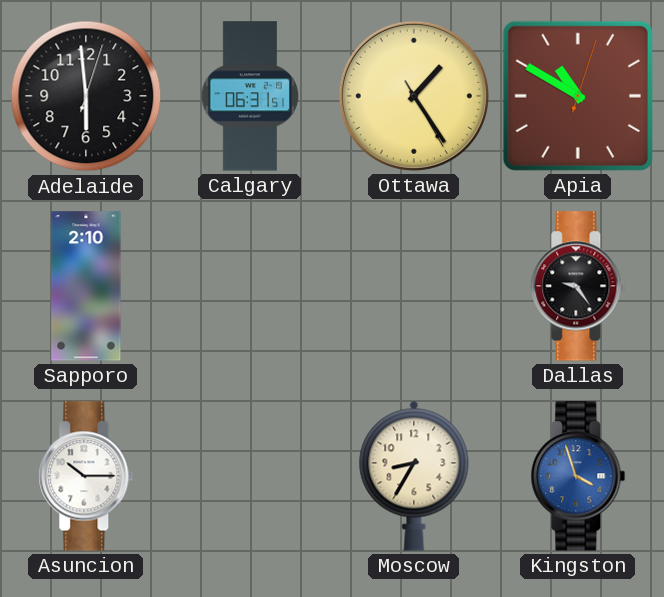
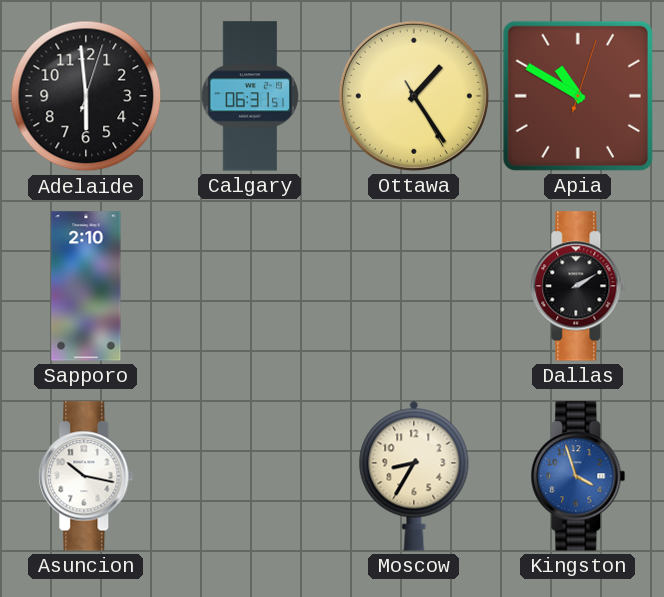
Dallas: 9:24 -> 2:10
Asuncion: 10:15 -> 10:17
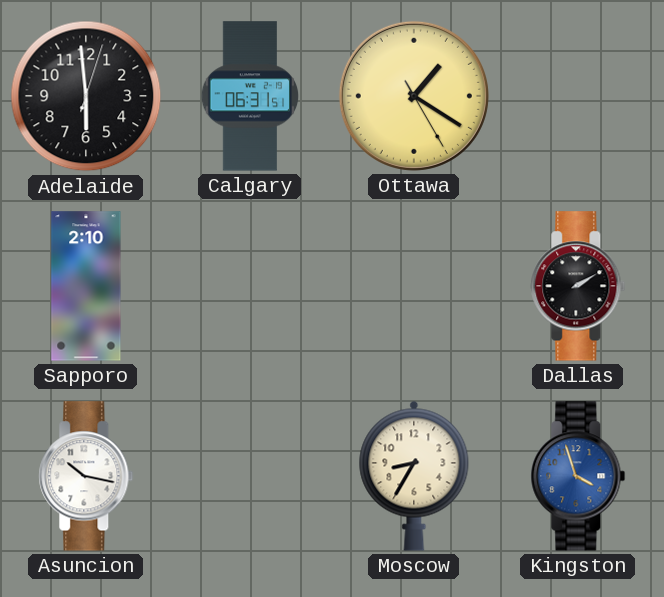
Ottawa: 1:24 -> 1:20
Apia: 10:50 -> none
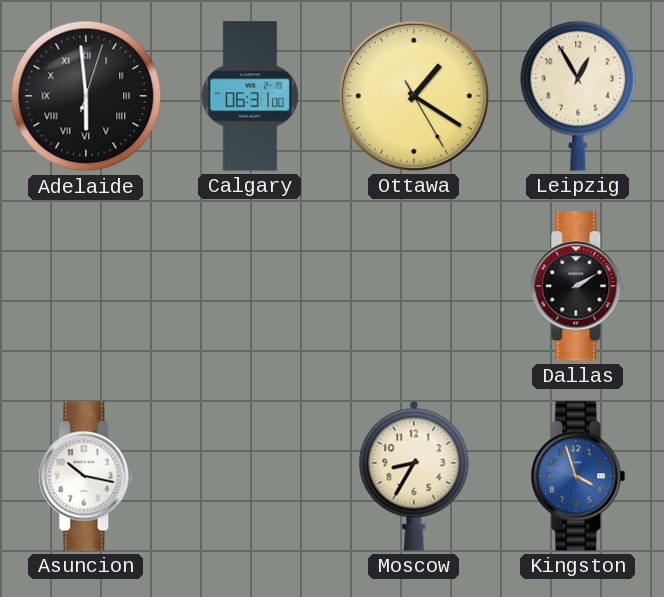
Adelaide numerals: Arabic -> Roman
Calgary: 06:31:51 -> 06:31:00
Leipzig: none -> 12:55
Sapporo: 2:10 -> none
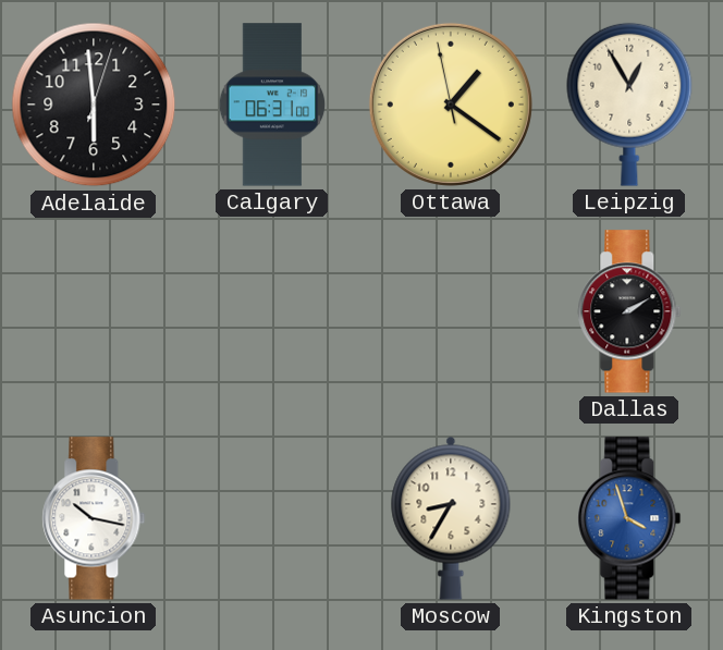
Adelaide numerals: Roman -> Arabic
Ottawa: 1:20:25 -> 1:20:58
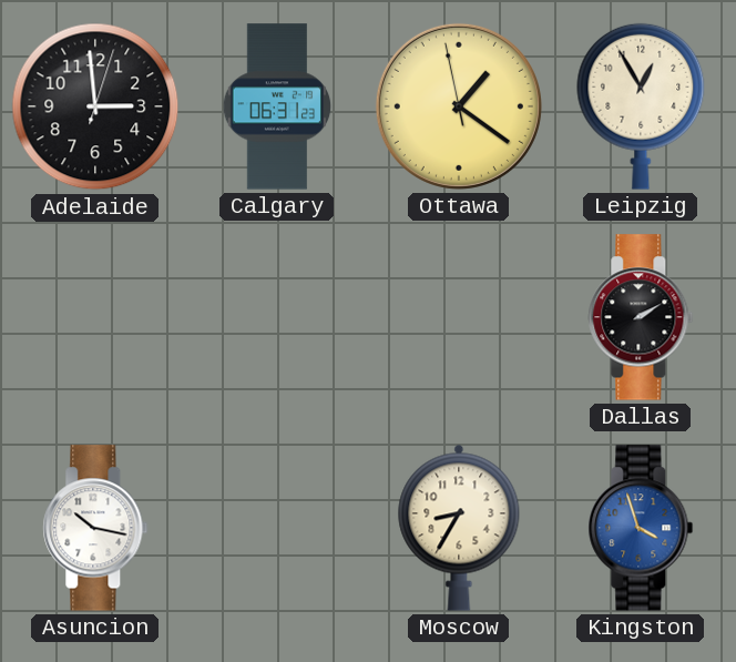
Adelaide: 5:59 -> 2:59
Calgary: 06:31:00 -> 06:31:23
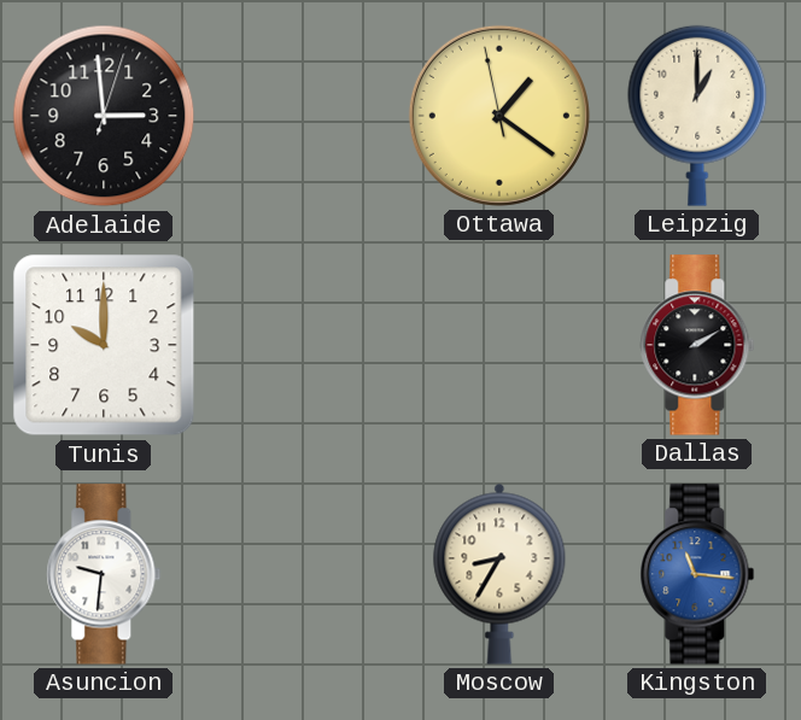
Calgary: 06:31 -> none
Leipzig: 12:55 -> 1:00
Tunis: none -> 10:00
Asuncion: 10:17 -> 9:31
Kingston: 3:57 -> 11:16
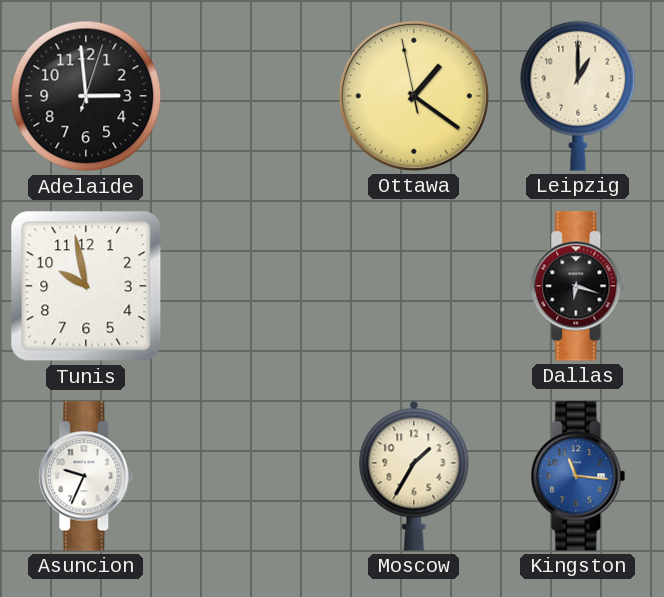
Tunis: 10:00 -> 9:58
Dallas: 2:10 -> 6:18
Asuncion: 9:31 -> 9:34
Moscow: 8:35 -> 1:35
